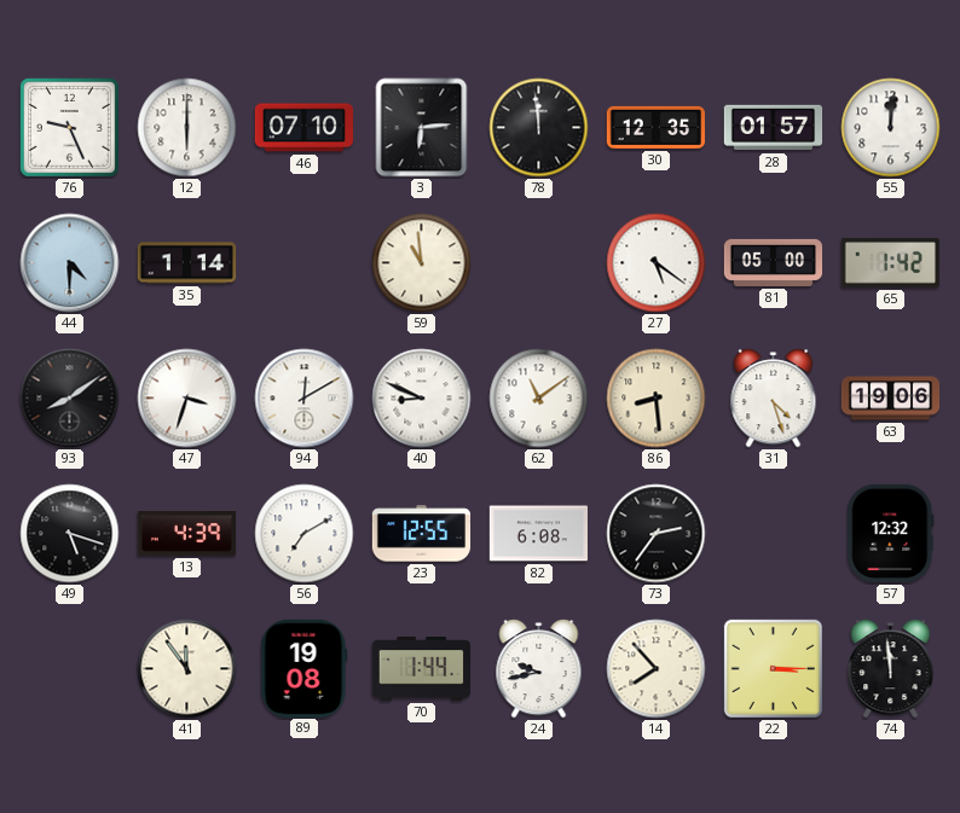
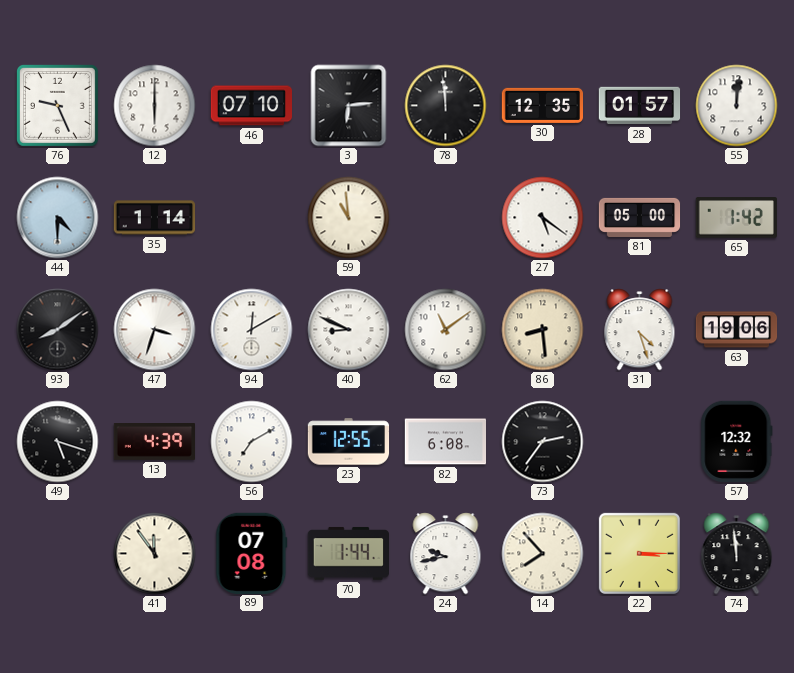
89: 19:08 -> 07:08
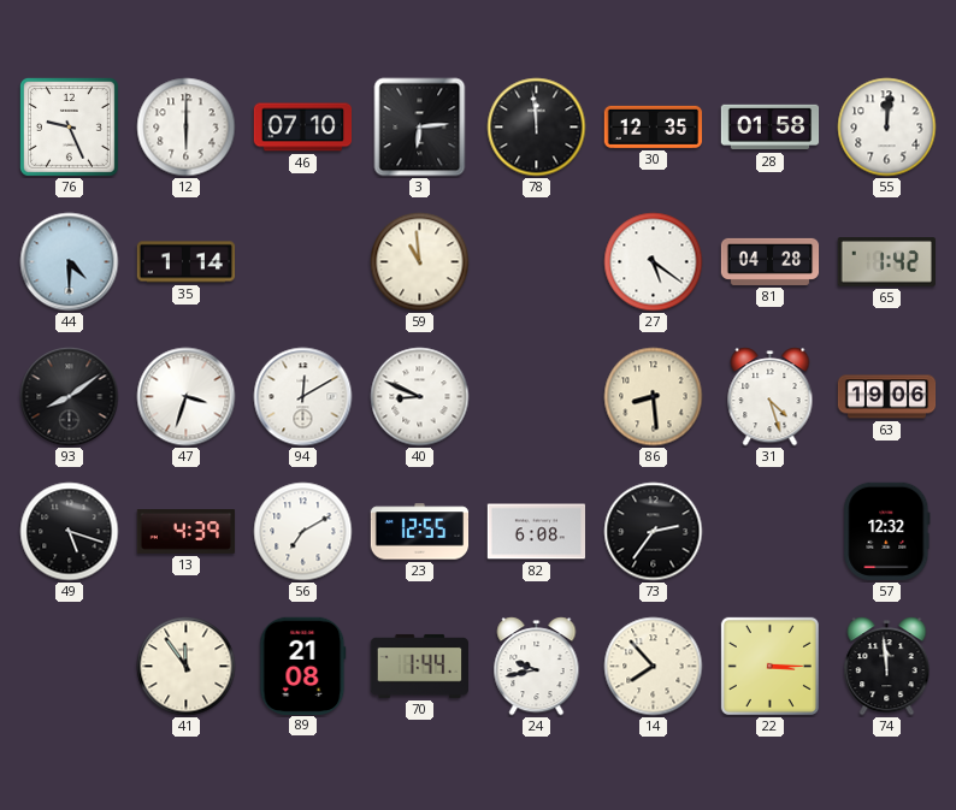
28: 01:57 -> 01:58
81: 05:00 -> 04:28
62: 11:09 -> none
89: 07:08 -> 21:08
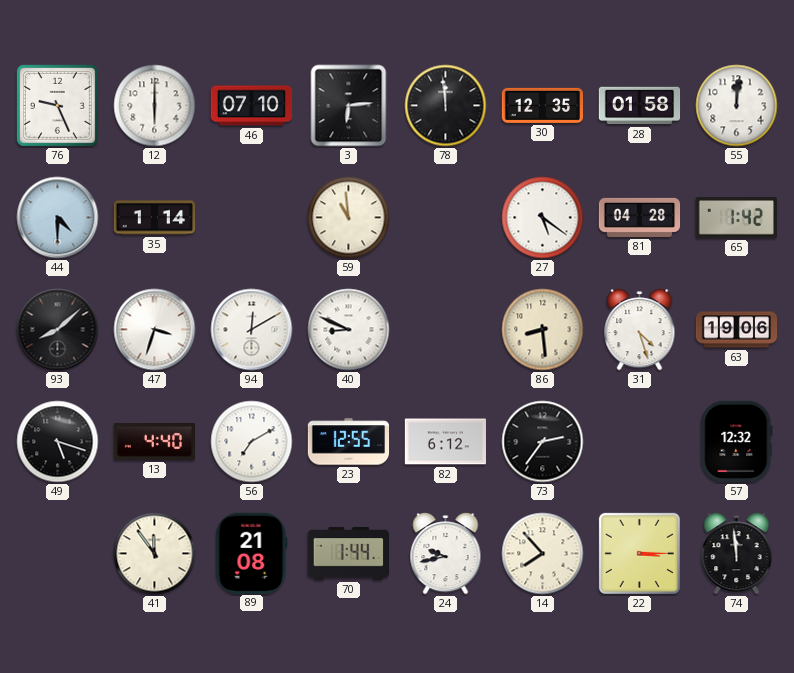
93: 8:09 -> 8:08
13: 4:39 -> 4:40
82: 6:08 -> 6:12
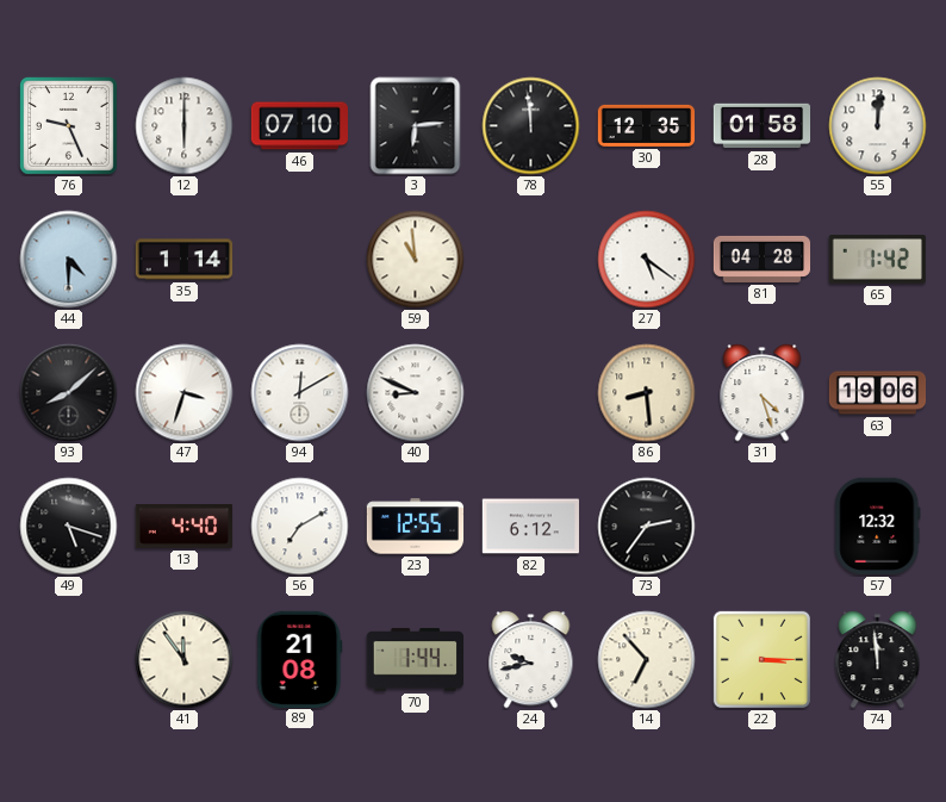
14: 7:53 -> 6:53
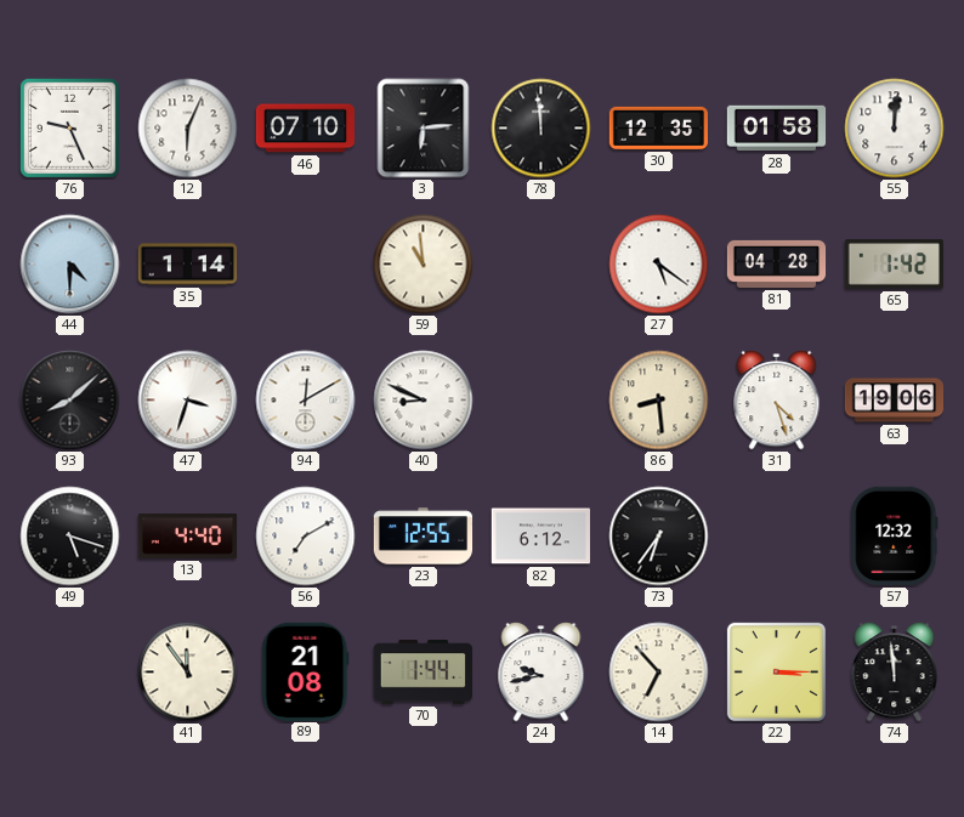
12: 6:00 -> 6:04
73: 2:36 -> 6:36
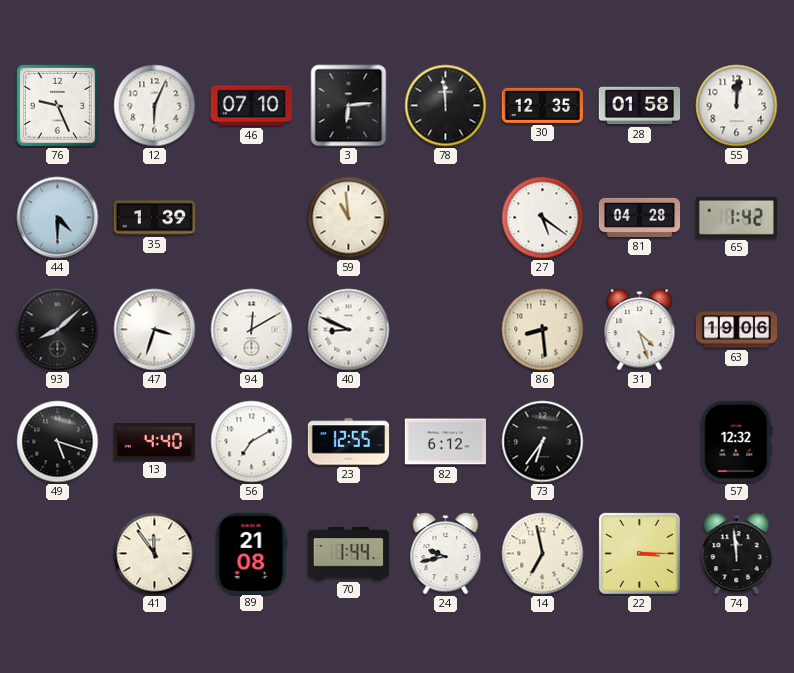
35: 1:14 -> 1:39
14: 6:53 -> 6:58
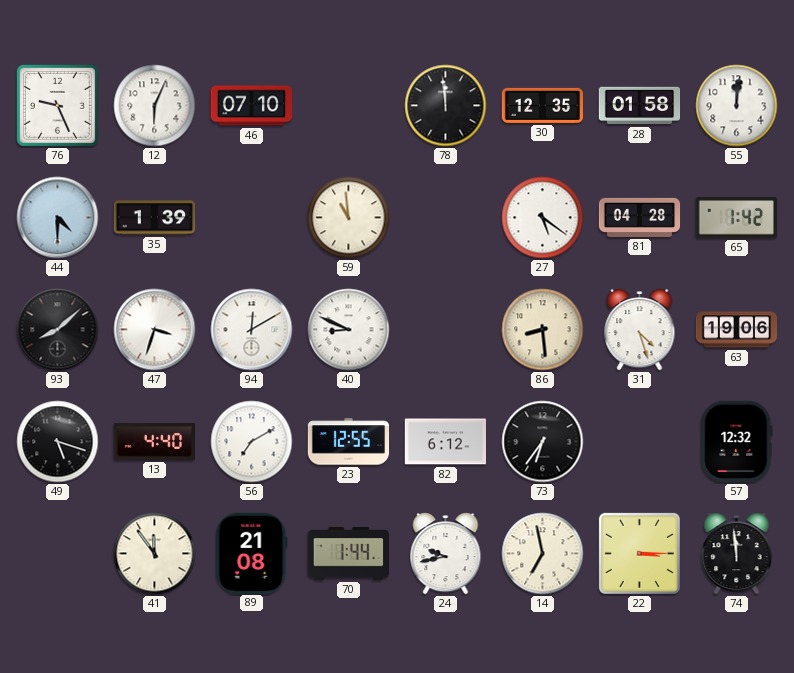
3: 6:14 -> none
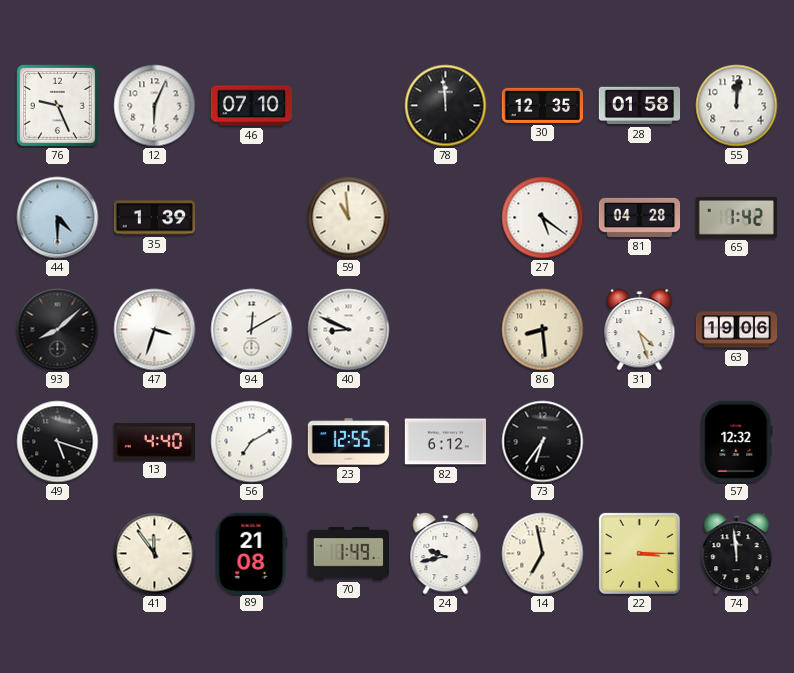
70: 1:44 -> 1:49
